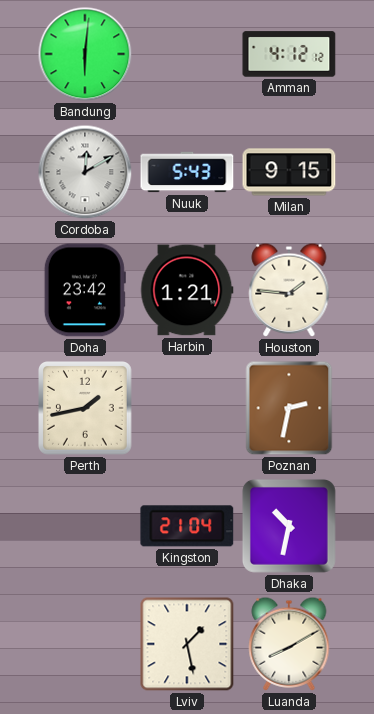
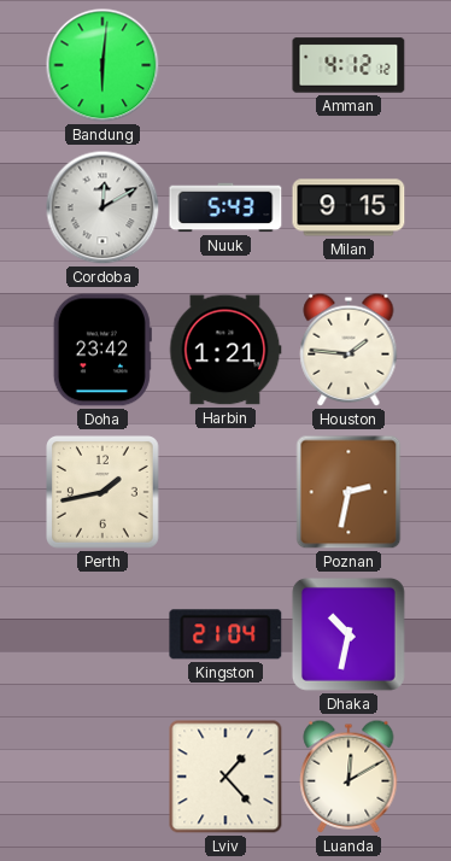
Lviv: 1:28 -> 1:23
Luanda: 8:10 -> 12:10
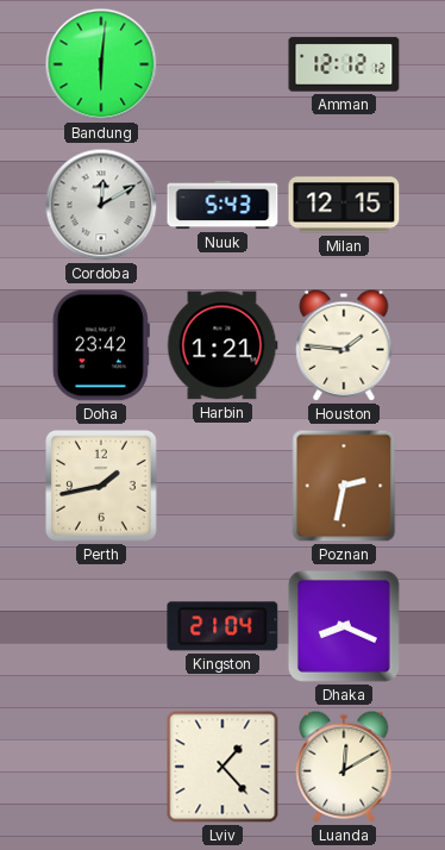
Amman: 4:12 -> 12:12
Milan: 9:15 -> 12:15
Dhaka: 10:32 -> 8:19
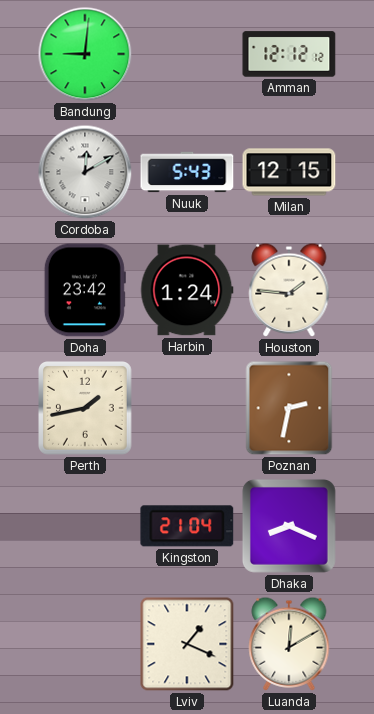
Bandung: 6:01 -> 9:01
Harbin: 1:21 -> 1:24
Lviv: 1:23 -> 1:19
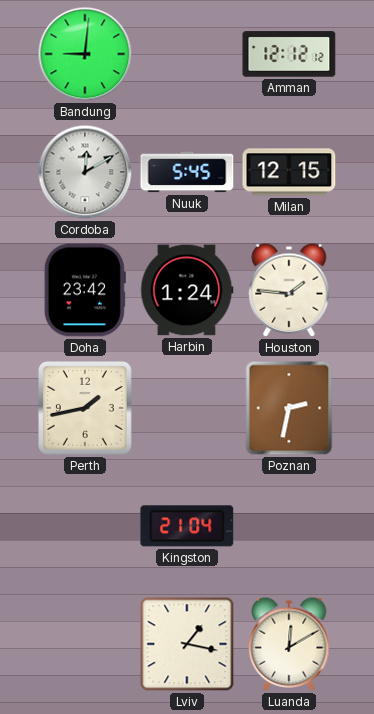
Nuuk: 5:43 -> 5:45
Dhaka: 8:19 -> none
Lviv: 1:19 -> 1:17
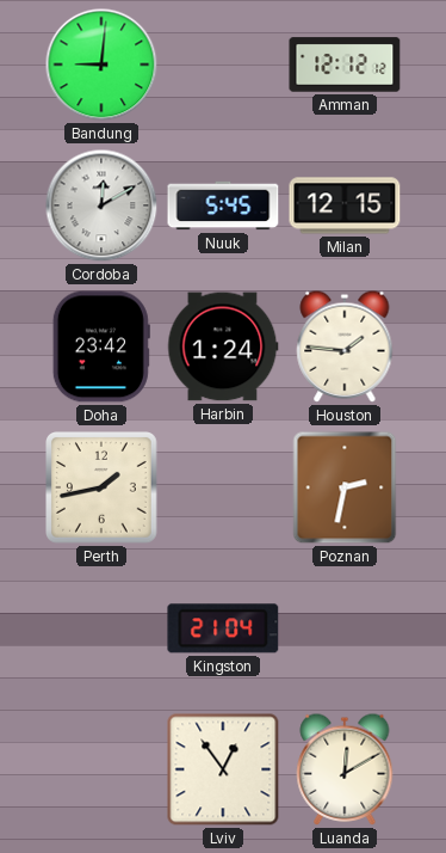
Lviv: 1:17 -> 12:54
